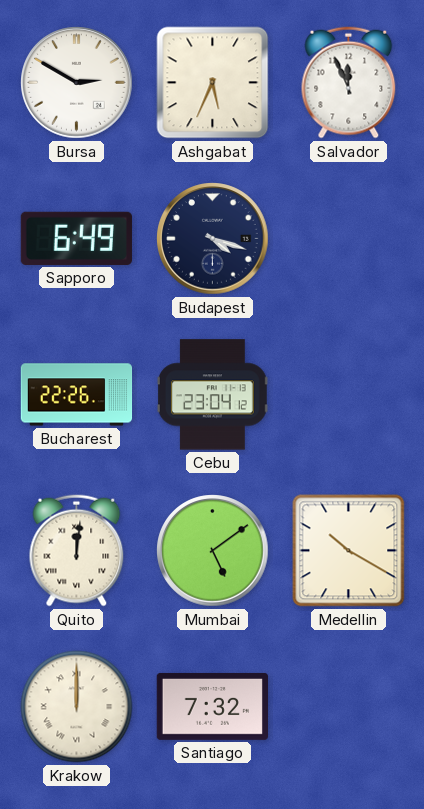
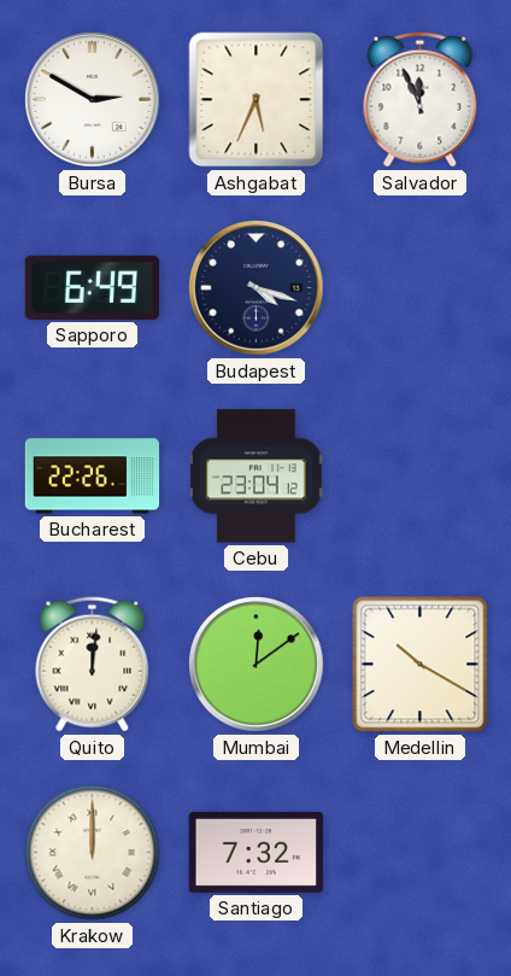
Mumbai: 5:09 -> 12:09
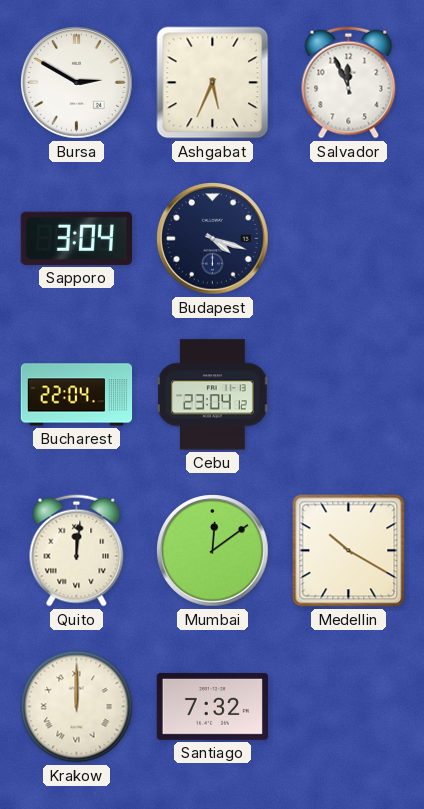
Sapporo: 6:49 -> 3:04
Bucharest: 22:26 -> 22:04
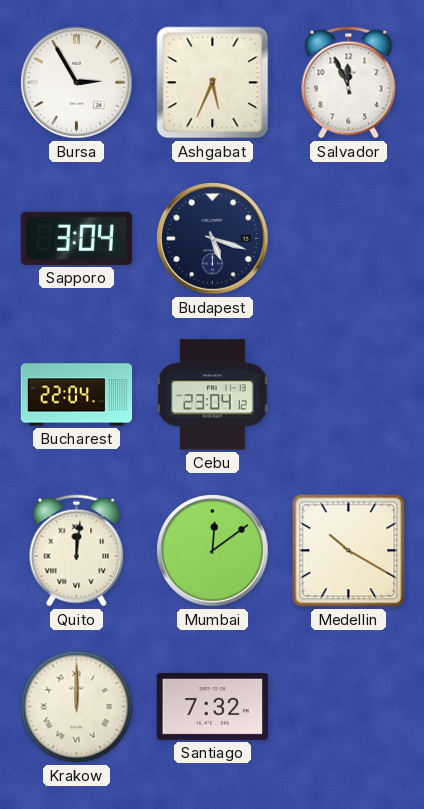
Bursa: 2:50 -> 2:55
Budapest: 4:18 -> 5:18
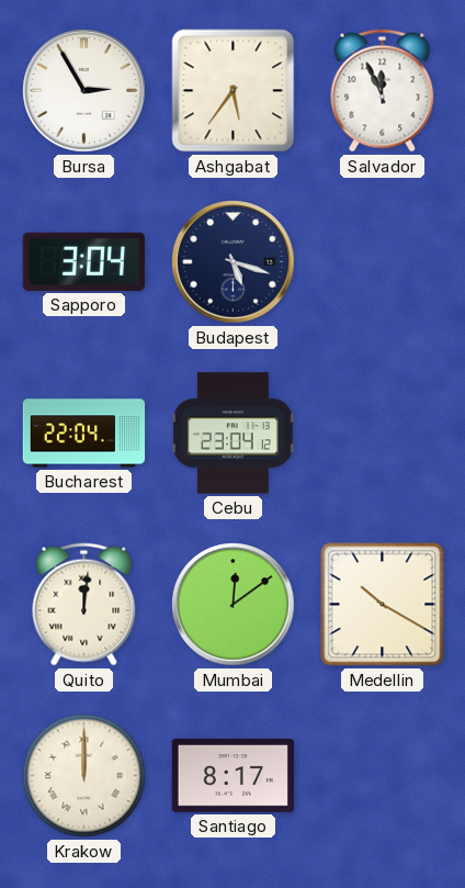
Ashgabat: 5:34 -> 5:36
Santiago: 7:32 -> 8:17
